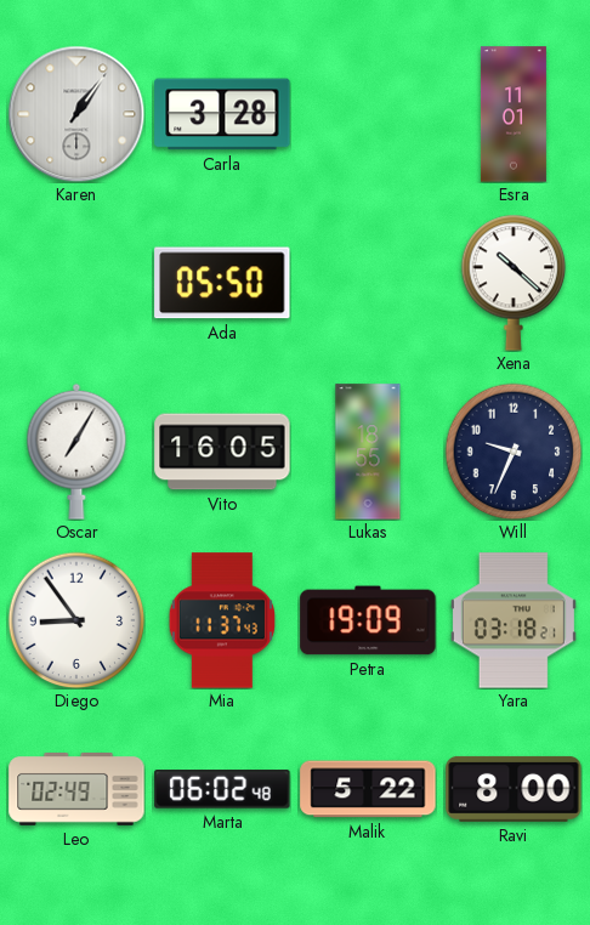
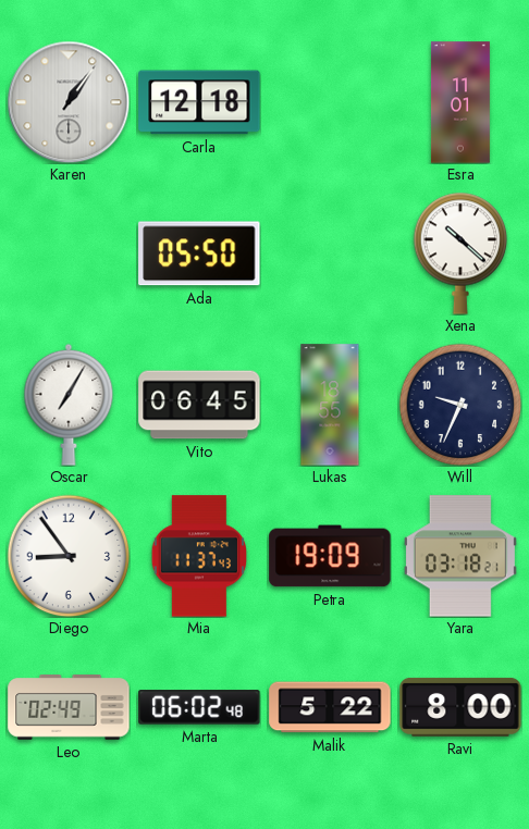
Carla: 3:28 -> 12:18
Vito: 16:05 -> 06:45
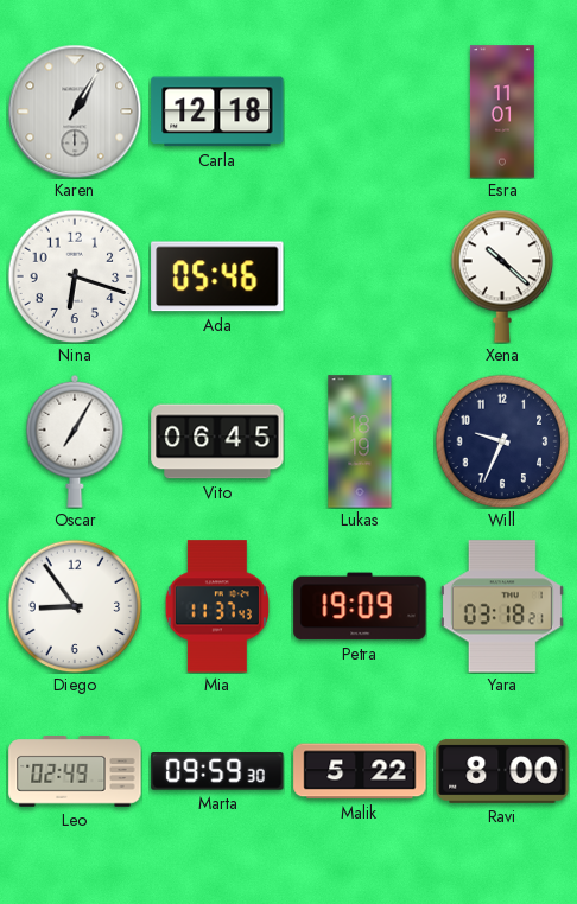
Karen: 1:06 -> 1:05
Nina: none -> 6:18
Ada: 05:50 -> 05:46
Lukas: 18:55 -> 18:19
Marta: 06:02 -> 09:59
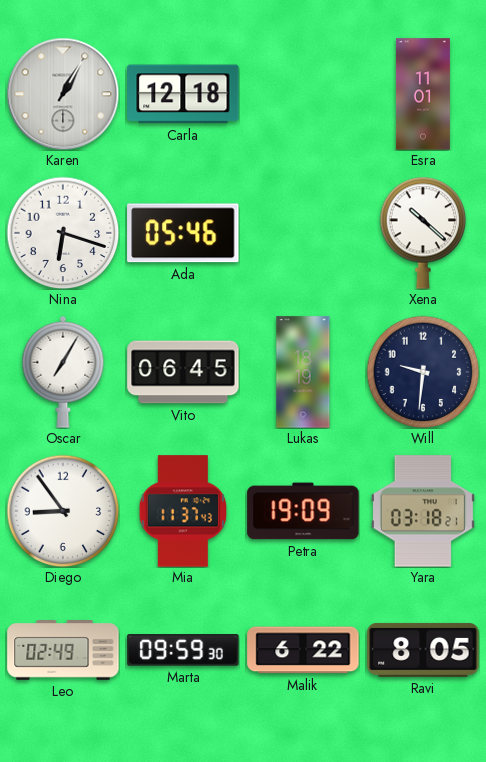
Will: 9:34 -> 9:31
Malik: 5:22 -> 6:22
Ravi: 8:00 -> 8:05
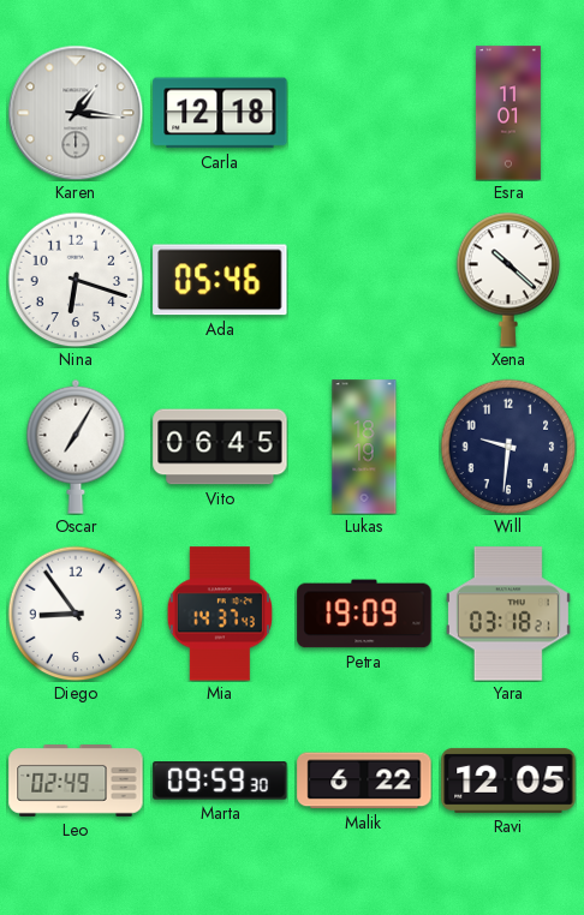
Karen: 1:05 -> 1:16
Mia: 11:37 -> 14:37
Ravi: 8:05 -> 12:05
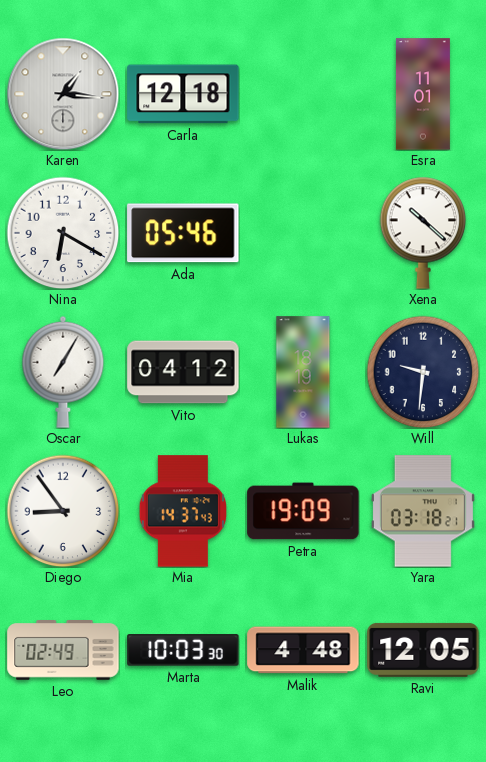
Nina: 6:18 -> 6:20
Vito: 06:45 -> 04:12
Marta: 09:59 -> 10:03
Malik: 6:22 -> 4:48
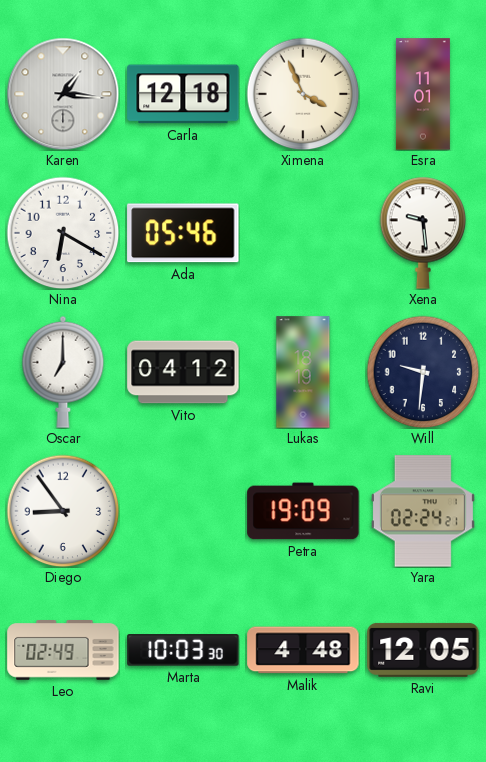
Ximena: none -> 3:56
Xena: 10:22 -> 9:29
Oscar: 7:05 -> 7:00
Mia: 14:37 -> none
Yara: 03:18 -> 02:24
